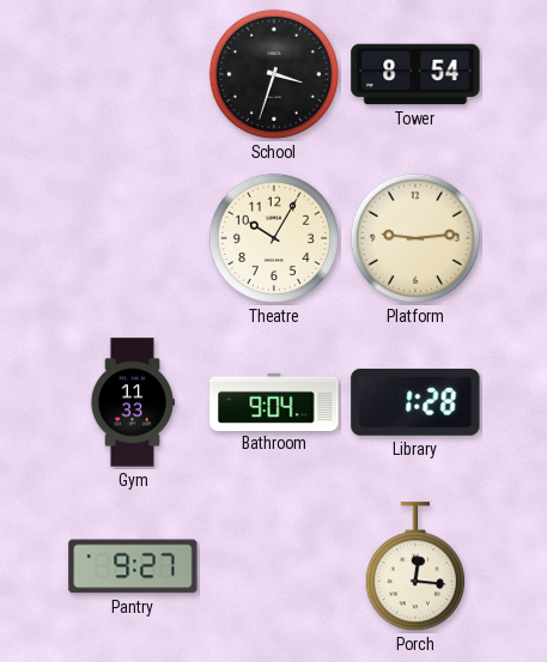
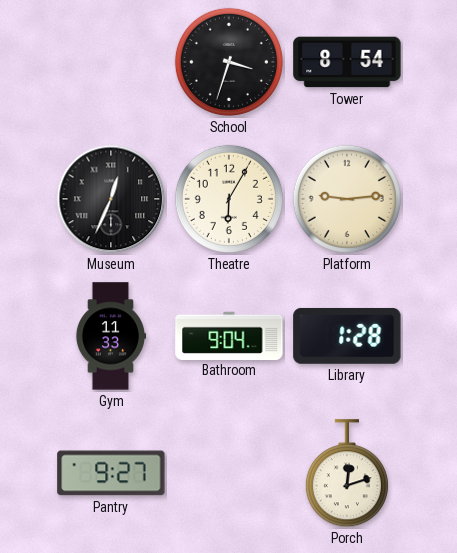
Museum: none -> 12:34
Theatre: 10:05 -> 6:05
Porch: 12:16 -> 12:12
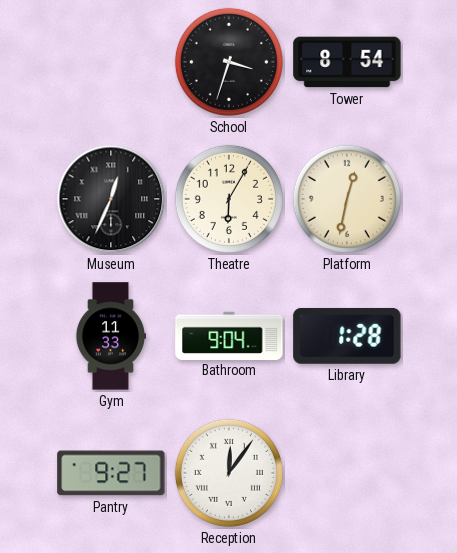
Platform: 9:14 -> 12:32
Reception: none -> 12:06
Porch: 12:12 -> none
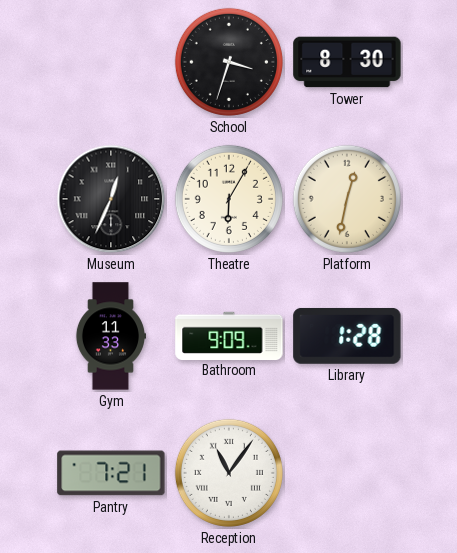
Tower: 8:54 -> 8:30
Bathroom: 9:04 -> 9:09
Pantry: 9:27 -> 7:21
Reception: 12:06 -> 11:06
